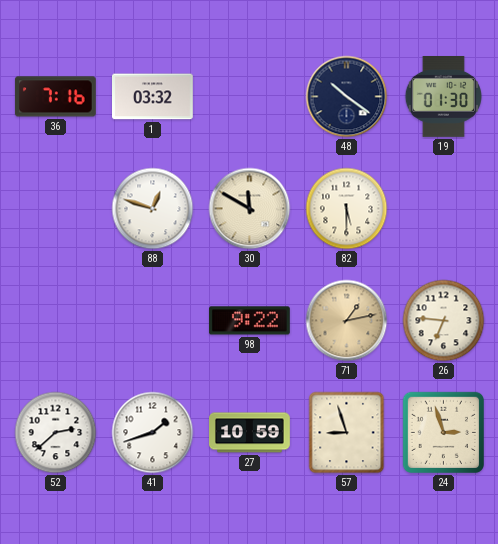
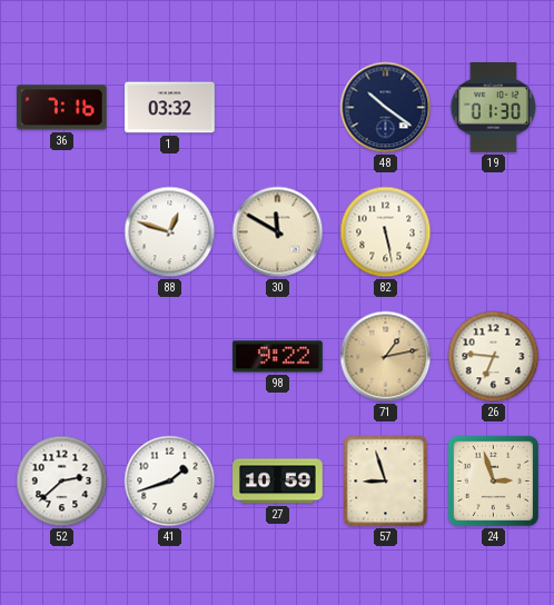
82: 5:30 -> 5:28
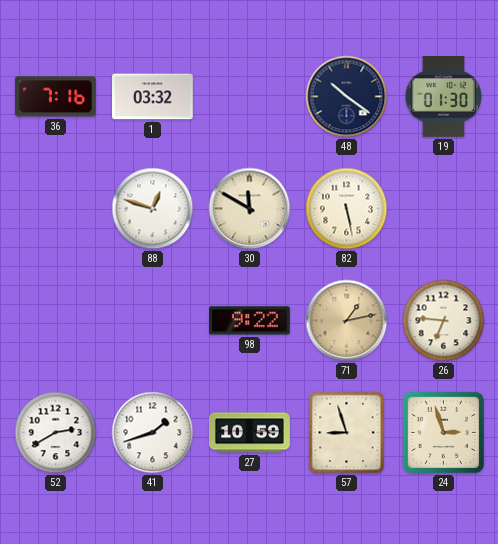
52: 2:38 -> 2:40
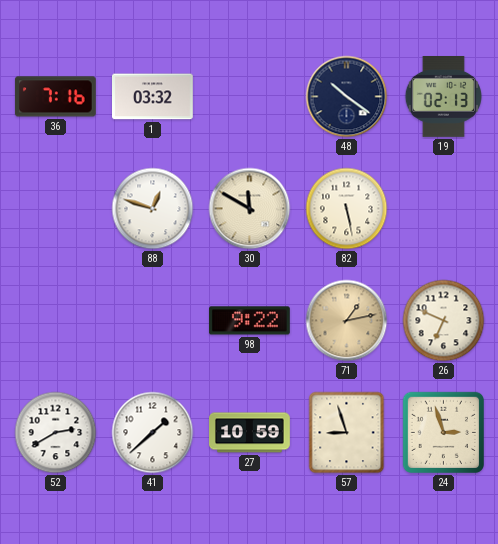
19: 01:30 -> 02:13
26: 6:46 -> 6:49
41: 1:42 -> 1:38
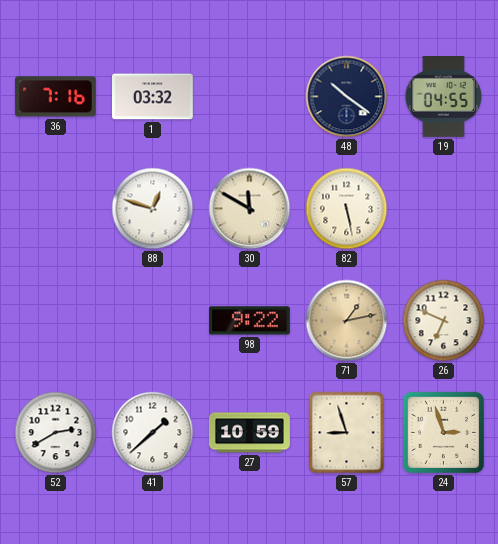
19: 02:13 -> 04:55
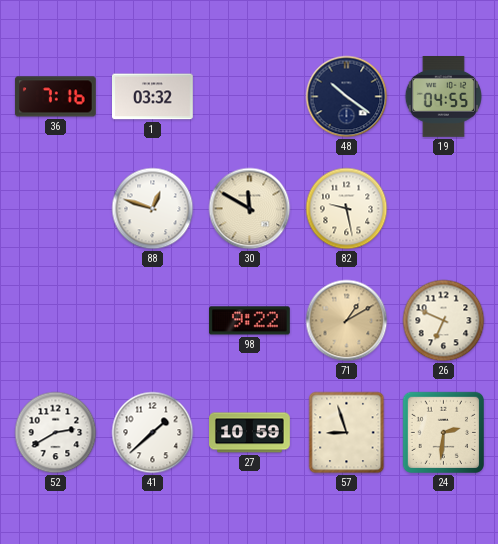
82: 5:28 -> 9:28
71: 1:13 -> 1:10
24: 2:57 -> 2:31
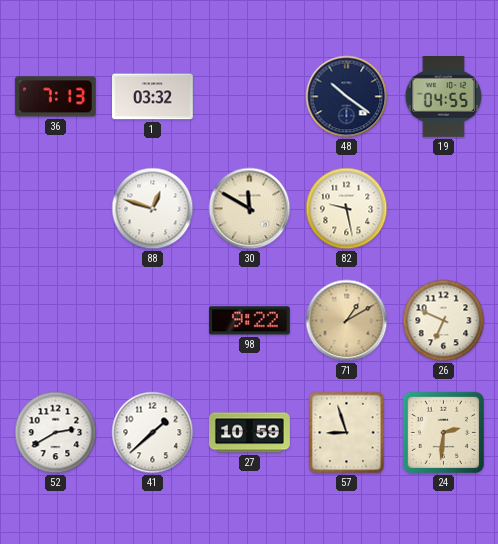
36: 7:16 -> 7:13
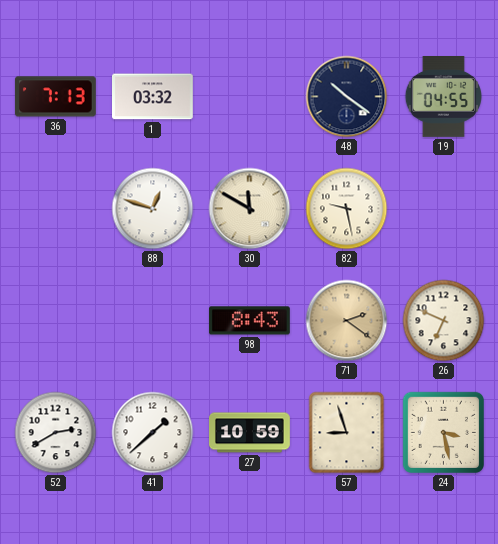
98: 9:22 -> 8:43
71: 1:10 -> 2:21
24: 2:31 -> 3:28
